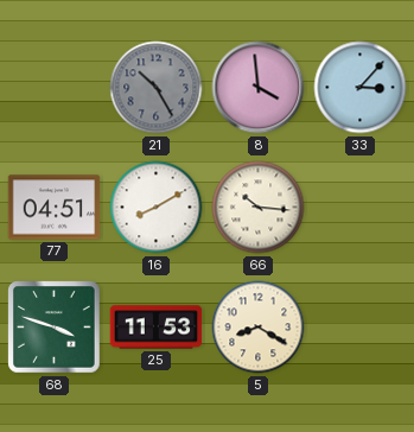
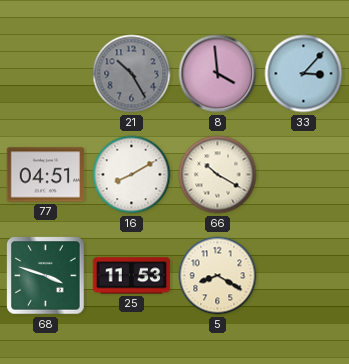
66: 10:16 -> 10:20
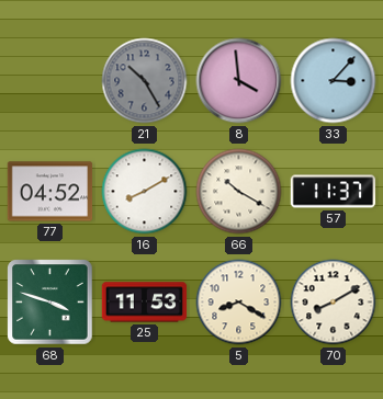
77: 04:51 -> 04:52
57: none -> 11:37
70: none -> 8:10
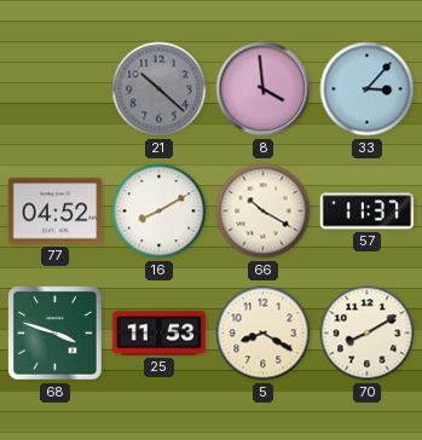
21: 10:25 -> 10:22
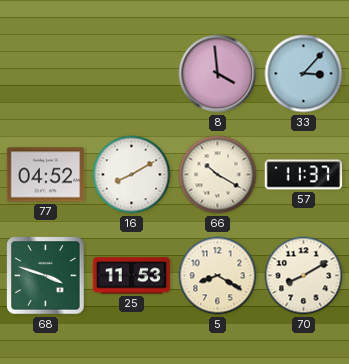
21: 10:22 -> none
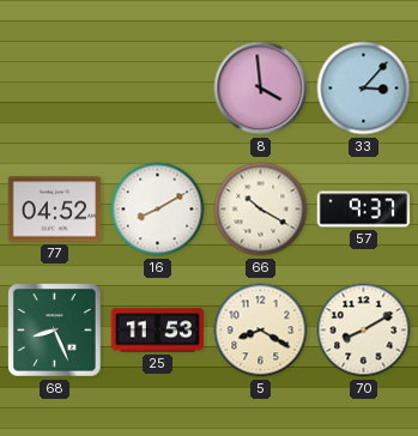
57: 11:37 -> 9:37
68: 3:48 -> 8:26
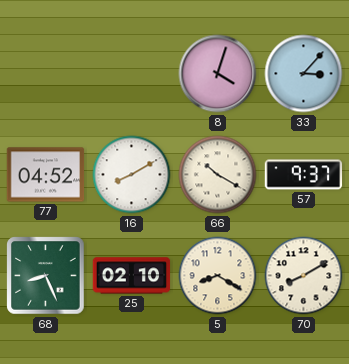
8: 3:59 -> 4:03
25: 11:53 -> 02:10
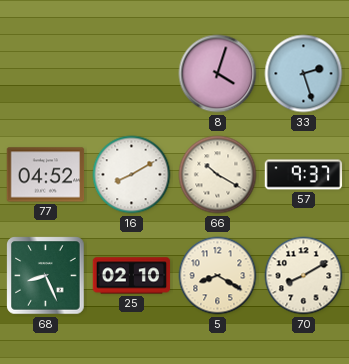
33: 3:07 -> 2:27
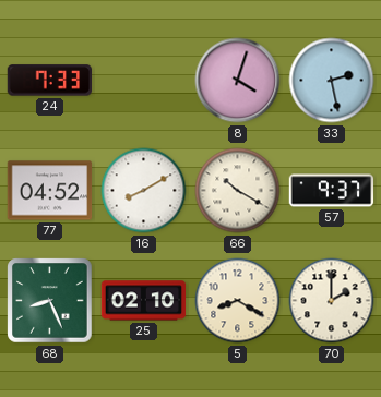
24: none -> 7:33
33: 2:27 -> 2:28
70: 8:10 -> 2:00
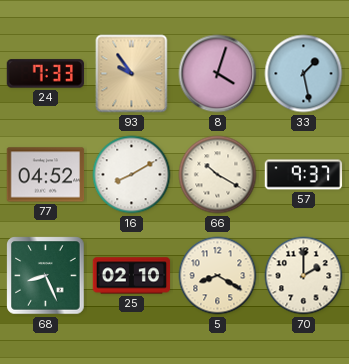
93: none -> 9:54
33: 2:28 -> 1:28
